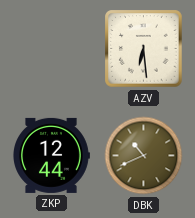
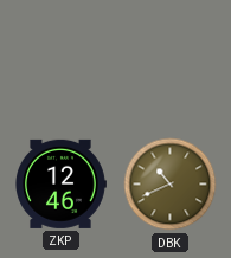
AZV: 6:29 -> none
ZKP: 12:44 -> 12:46
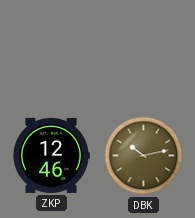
DBK: 10:41 -> 10:13
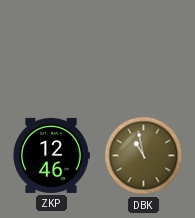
DBK: 10:13 -> 10:58
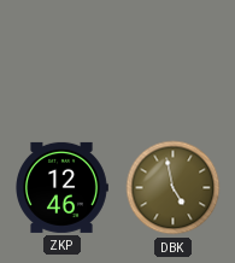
DBK: 10:58 -> 4:58
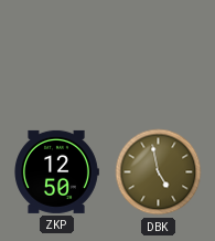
ZKP: 12:46 -> 12:50
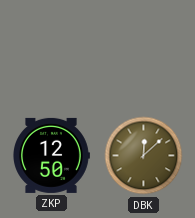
DBK: 4:58 -> 12:08
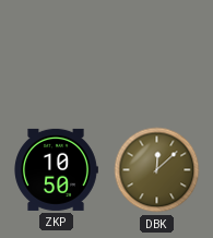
ZKP: 12:50 -> 10:50
